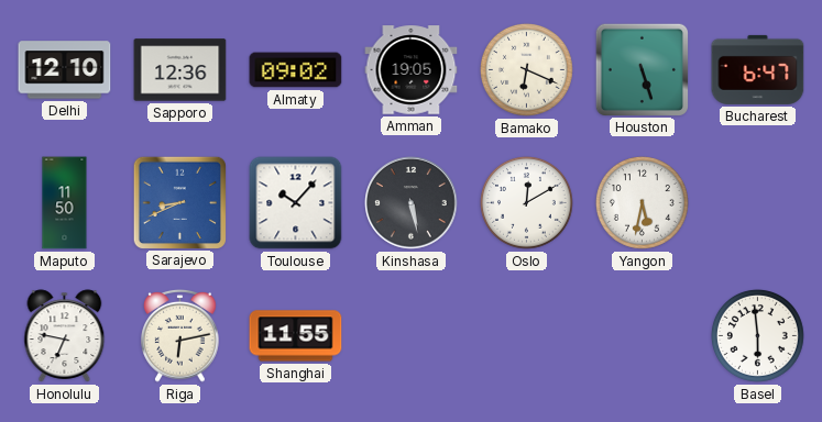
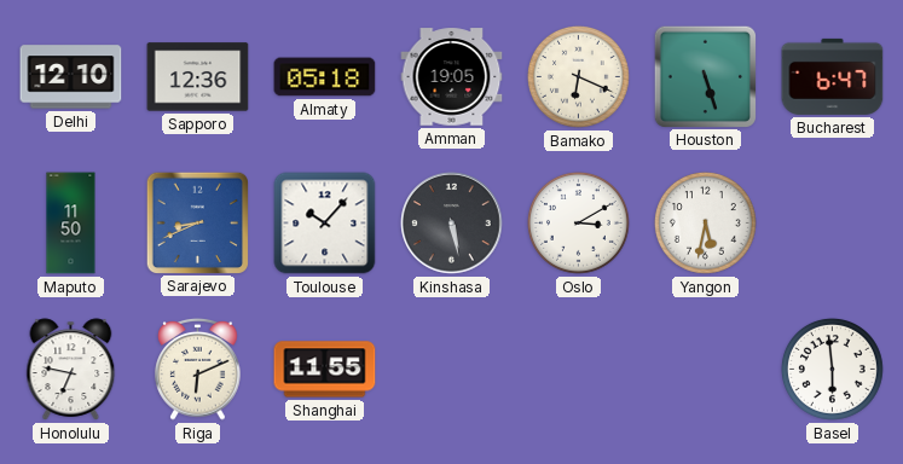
Almaty: 09:02 -> 05:18
Oslo: 12:10 -> 3:10
Riga: 6:13 -> 6:11
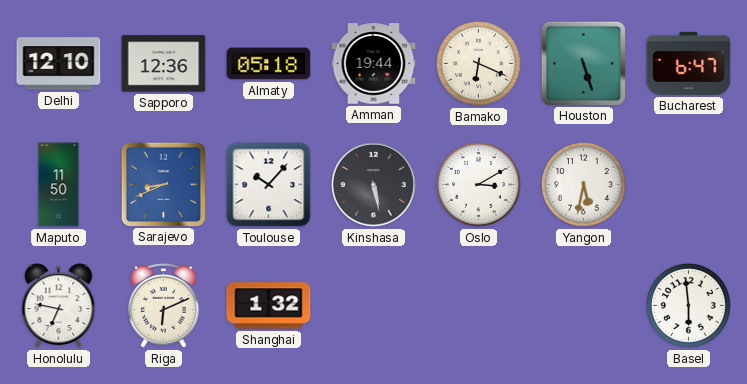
Amman: 19:05 -> 19:44
Shanghai: 11:55 -> 1:32
